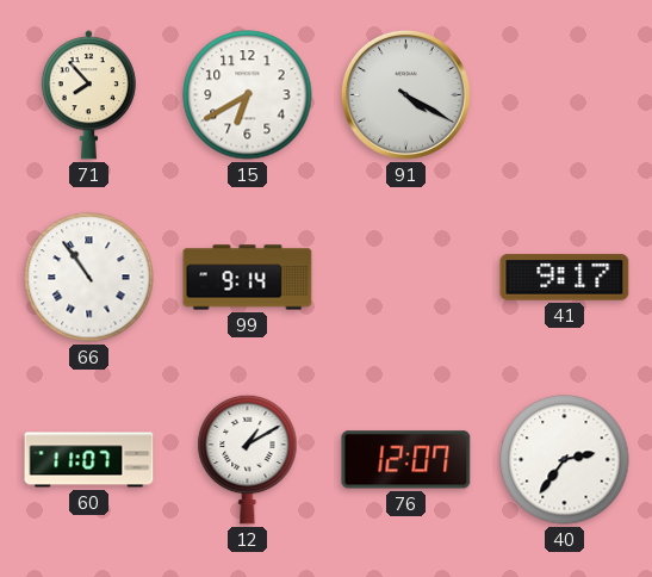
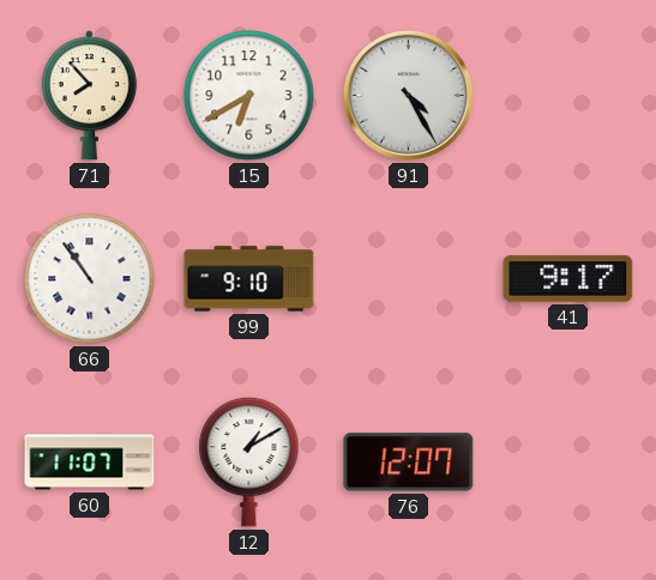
91: 4:20 -> 4:25
99: 9:14 -> 9:10
40: 2:36 -> none
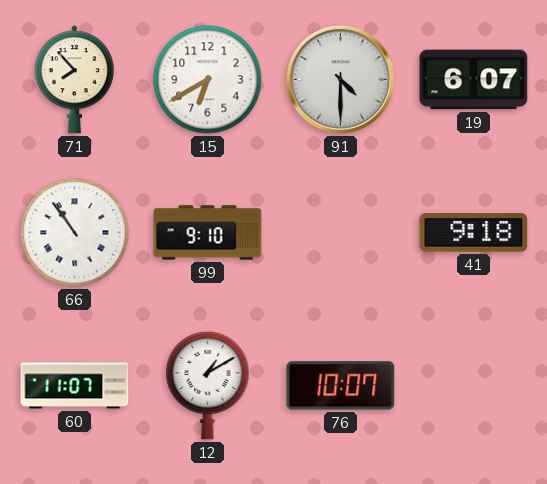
91: 4:25 -> 4:30
19: none -> 6:07
41: 9:17 -> 9:18
76: 12:07 -> 10:07
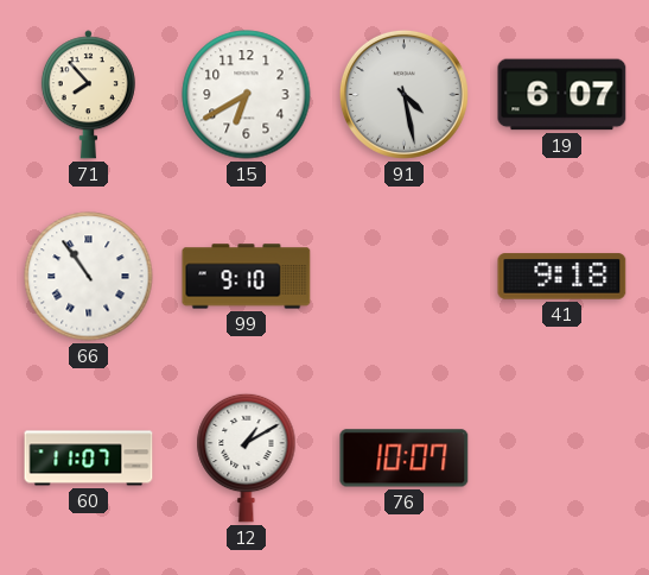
91: 4:30 -> 4:28
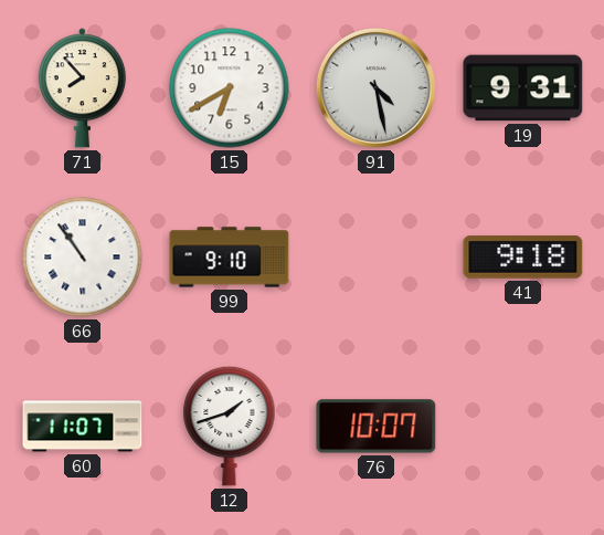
19: 6:07 -> 9:31
12: 1:10 -> 1:42
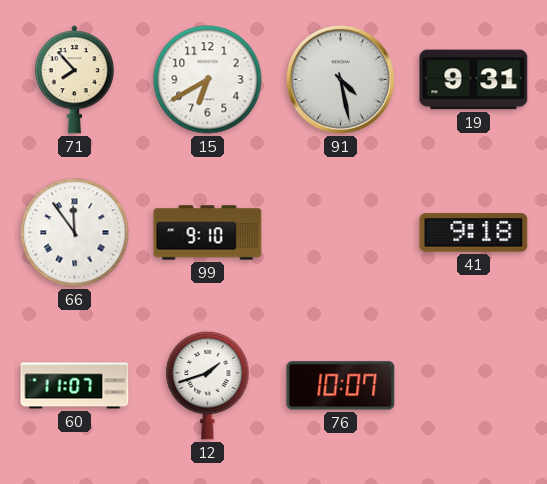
66: 10:54 -> 11:54
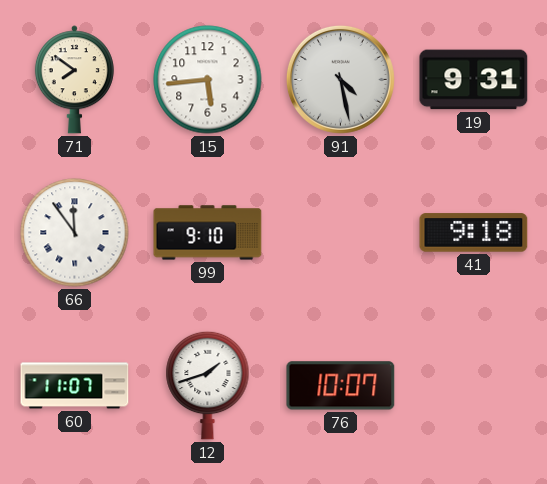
71: 7:53 -> 7:51
15: 6:40 -> 5:44
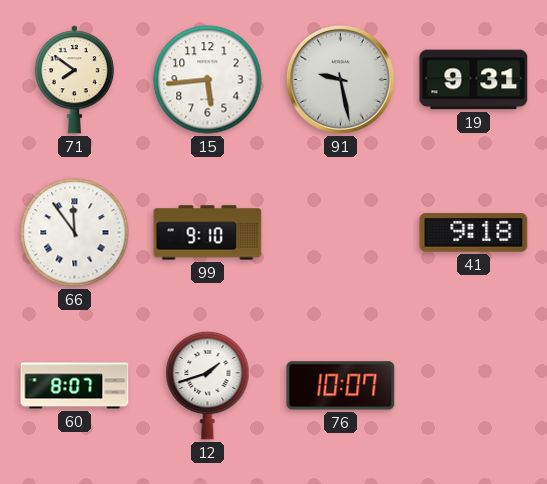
91: 4:28 -> 9:28
60: 11:07 -> 8:07
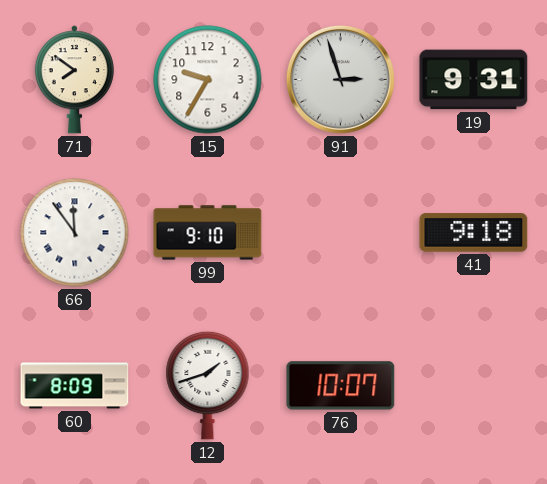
15: 5:44 -> 9:35
91: 9:28 -> 2:57
60: 8:07 -> 8:09
